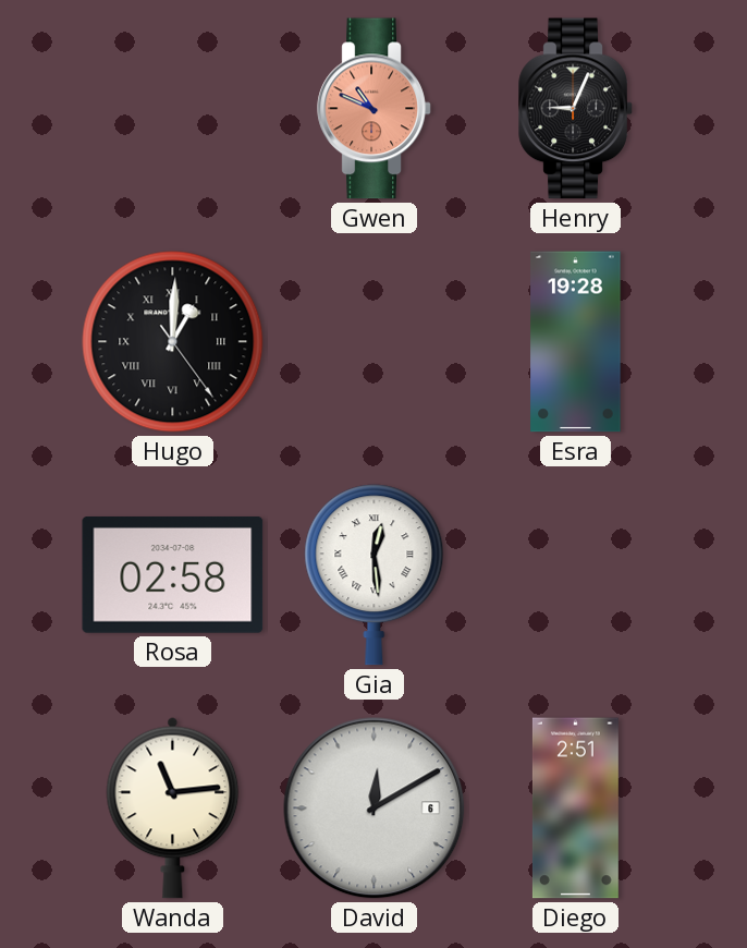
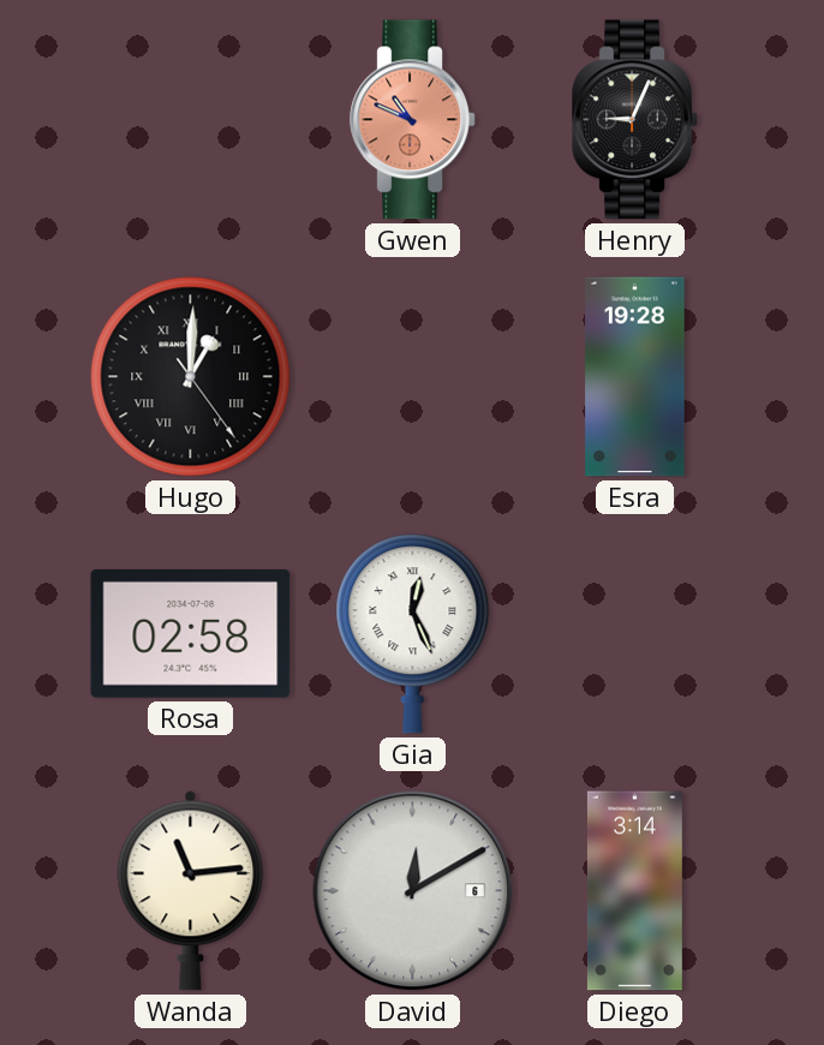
Gia: 12:29 -> 12:26
Diego: 2:51 -> 3:14
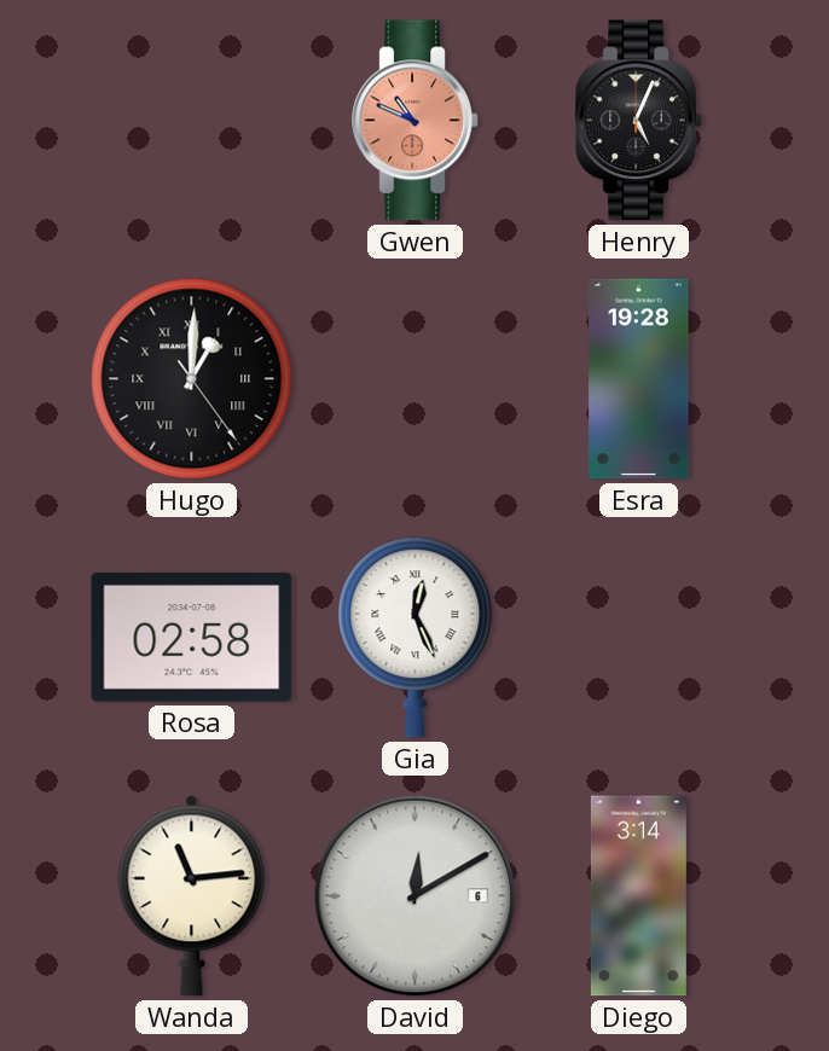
Henry: 9:04 -> 5:04
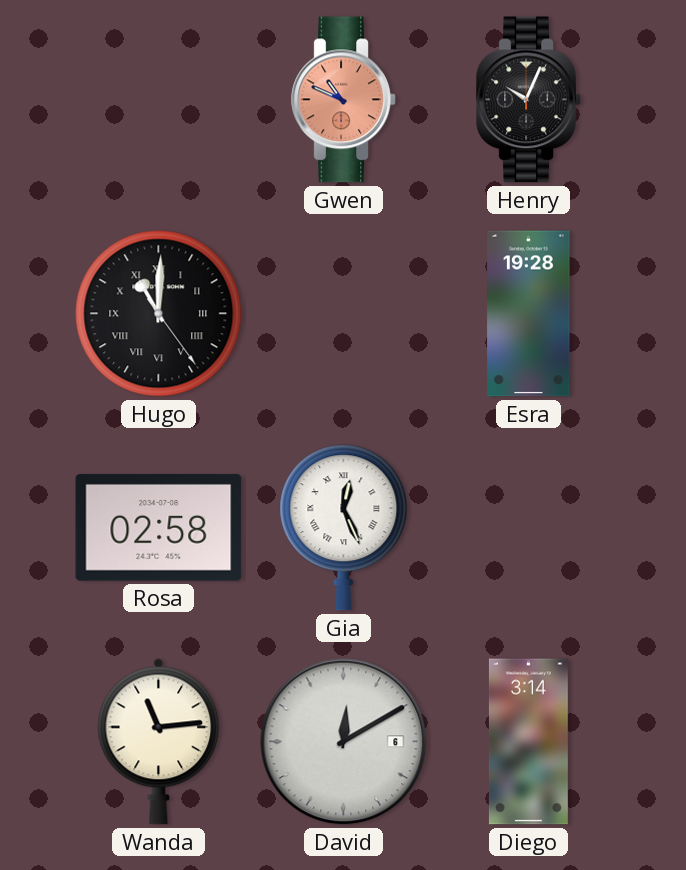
Henry: 5:04 -> 10:04
Hugo: 1:00 -> 11:00
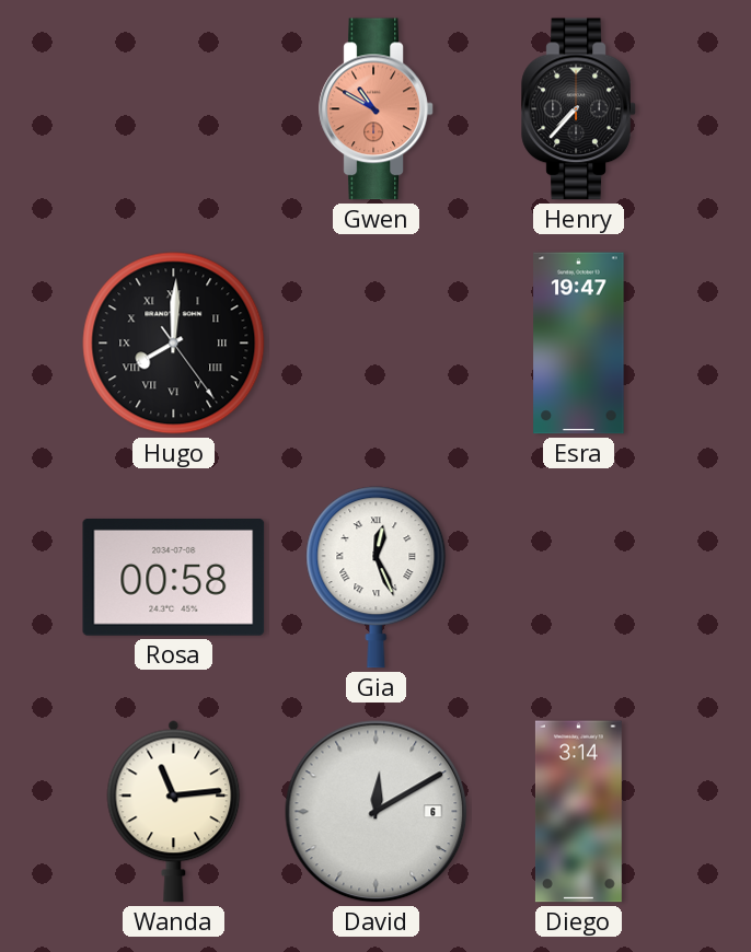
Gwen: 10:49 -> 10:50
Henry: 10:04 -> 7:37
Hugo: 11:00 -> 8:00
Esra: 19:28 -> 19:47
Rosa: 02:58 -> 00:58
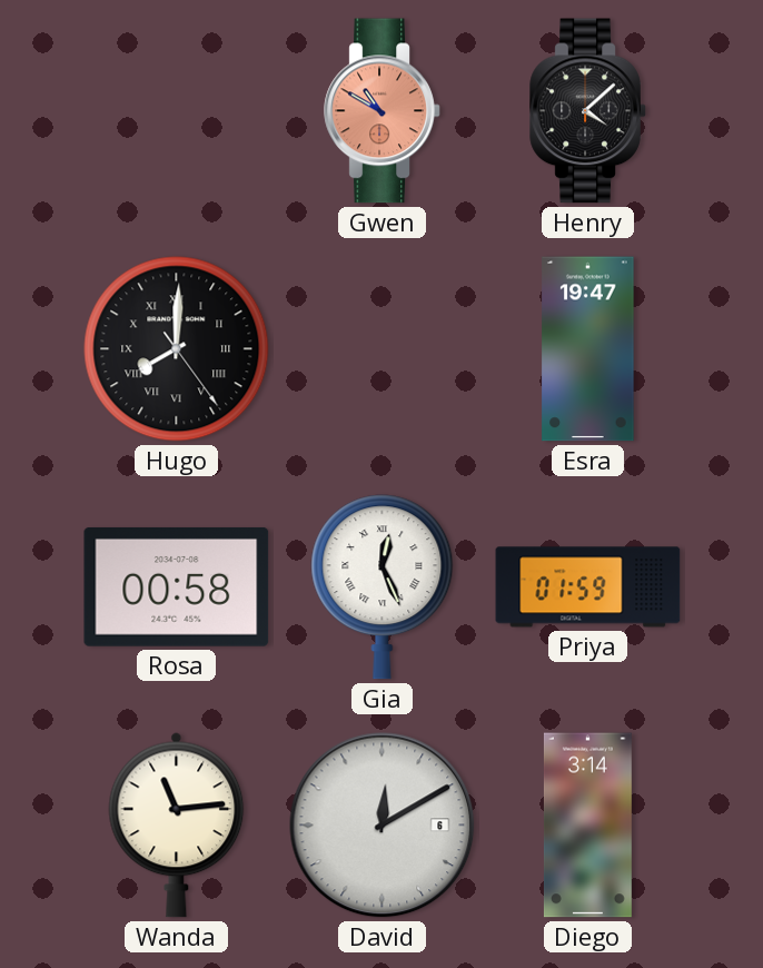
Henry: 7:37 -> 4:08
Priya: none -> 01:59
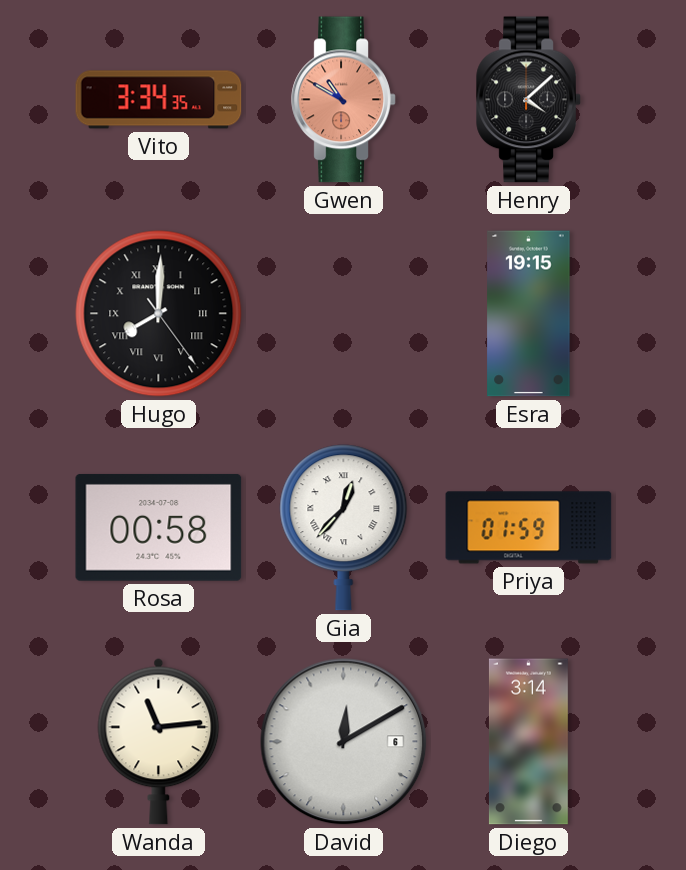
Vito: none -> 3:34
Esra: 19:47 -> 19:15
Gia: 12:26 -> 12:37
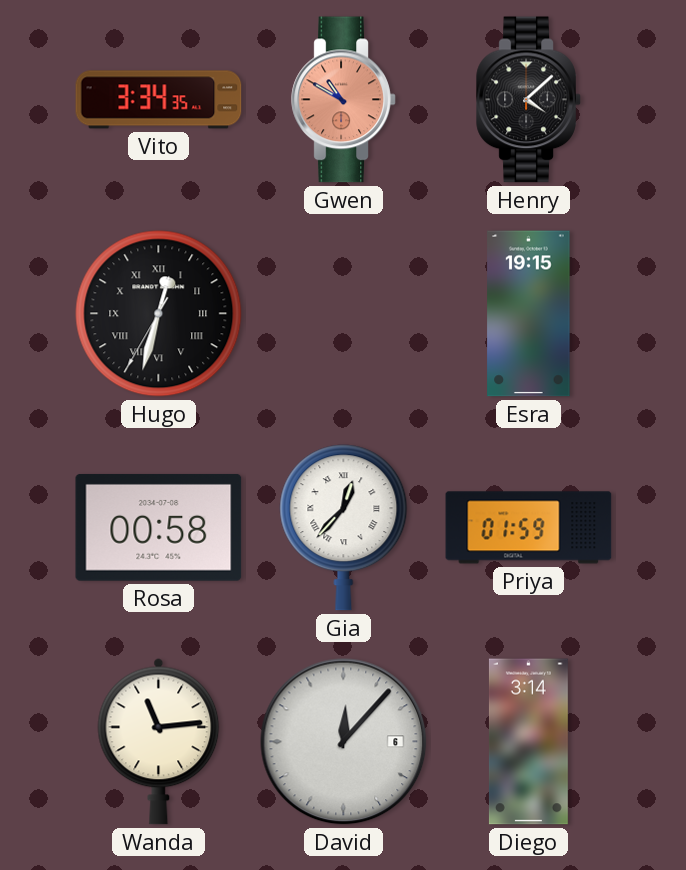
Hugo: 8:00 -> 12:32
David: 12:10 -> 12:07
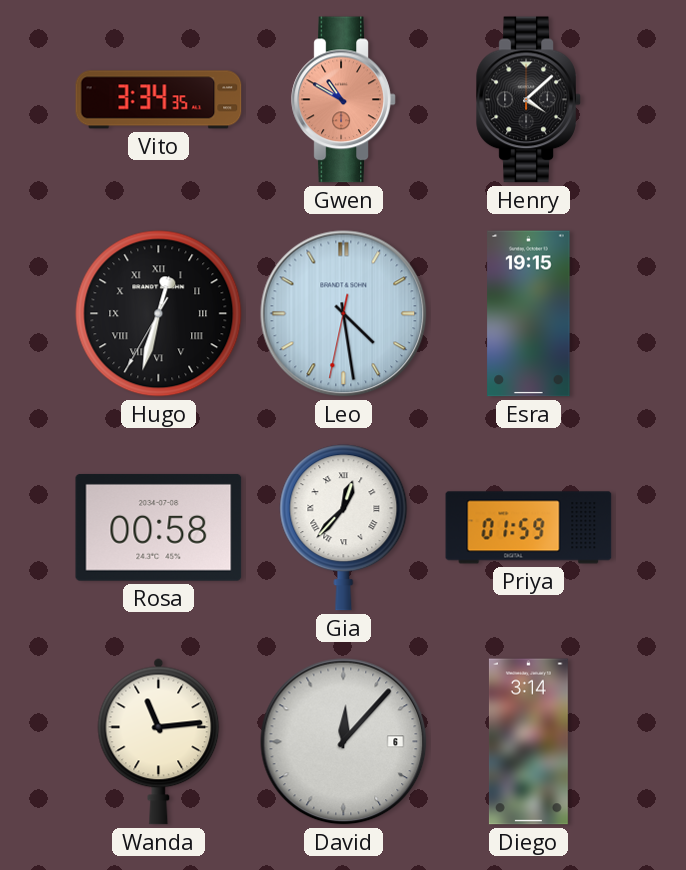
Leo: none -> 4:28
